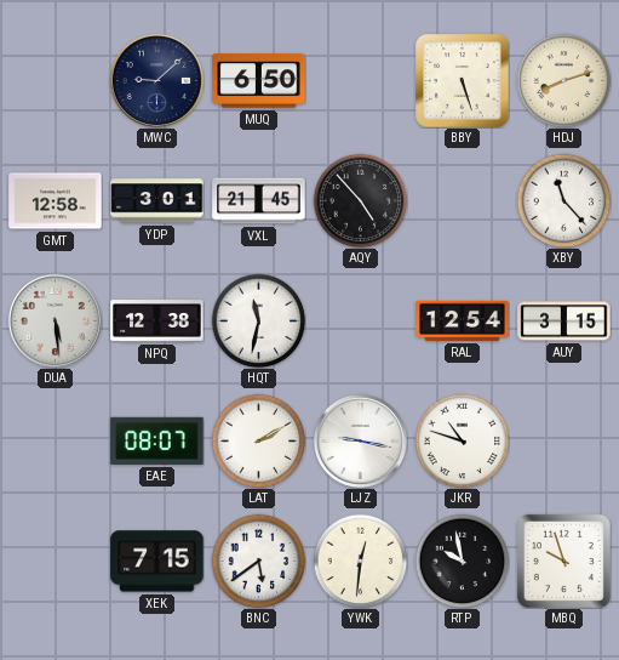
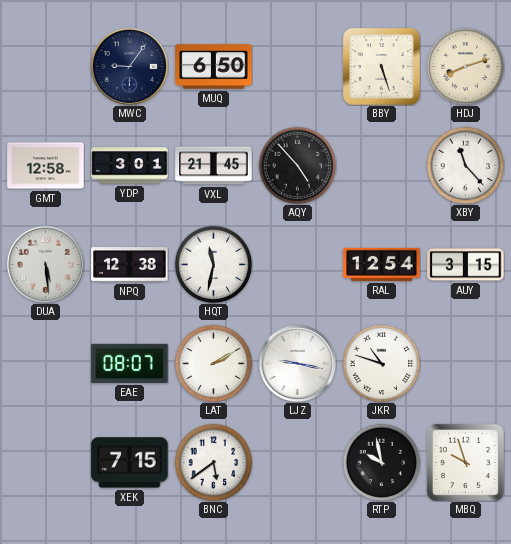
MWC: 9:08 -> 9:06
YWK: 12:31 -> none
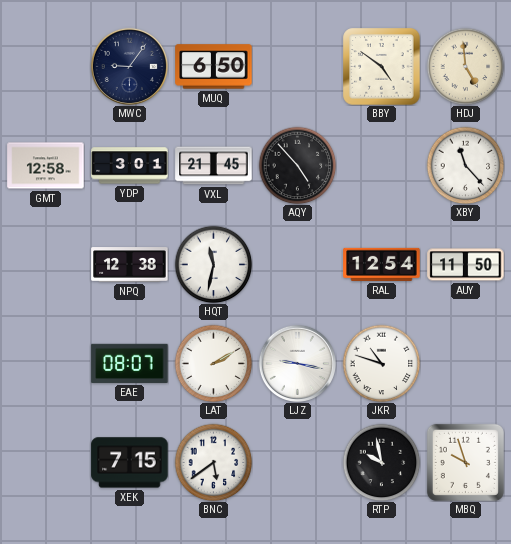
BBY: 5:27 -> 4:51
HDJ: 8:12 -> 4:59
DUA: 5:29 -> none
AUY: 3:15 -> 11:50
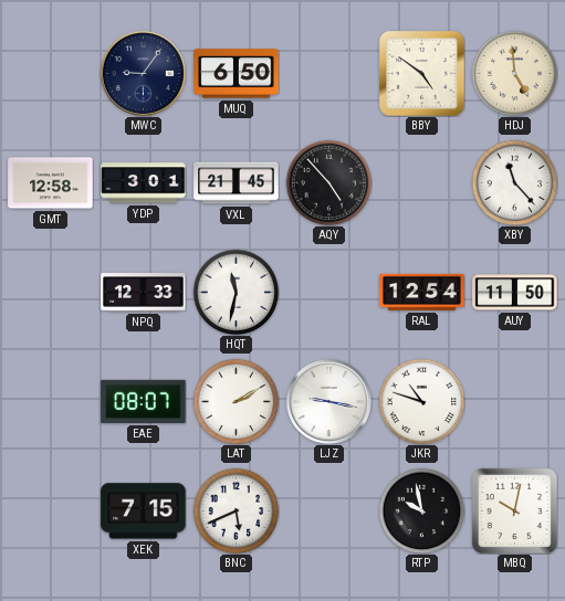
NPQ: 12:38 -> 12:33
BNC: 5:39 -> 5:41
MBQ: 9:57 -> 10:02
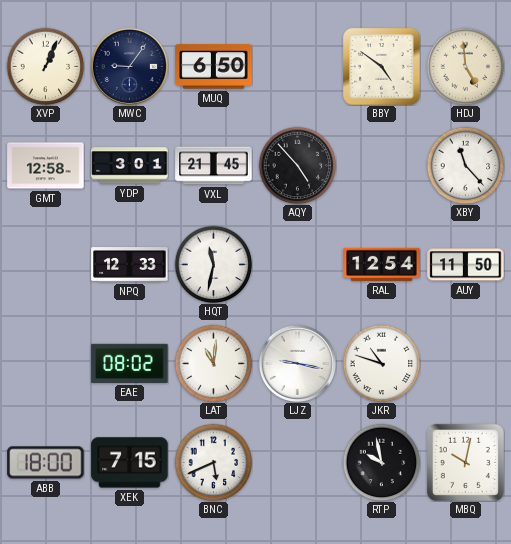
XVP: none -> 1:04
EAE: 08:07 -> 08:02
LAT: 2:10 -> 11:01
ABB: none -> 18:00
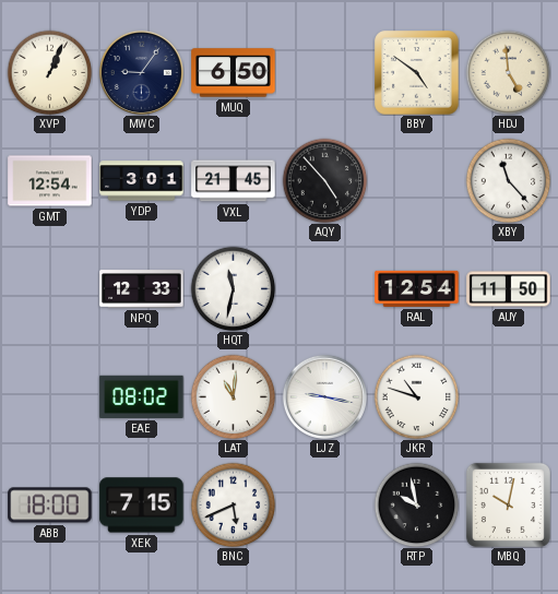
GMT: 12:58 -> 12:54
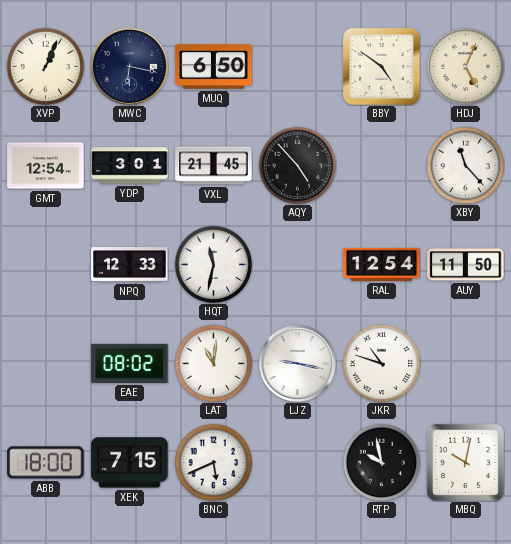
MWC: 9:06 -> 6:17
HDJ: 4:59 -> 5:04
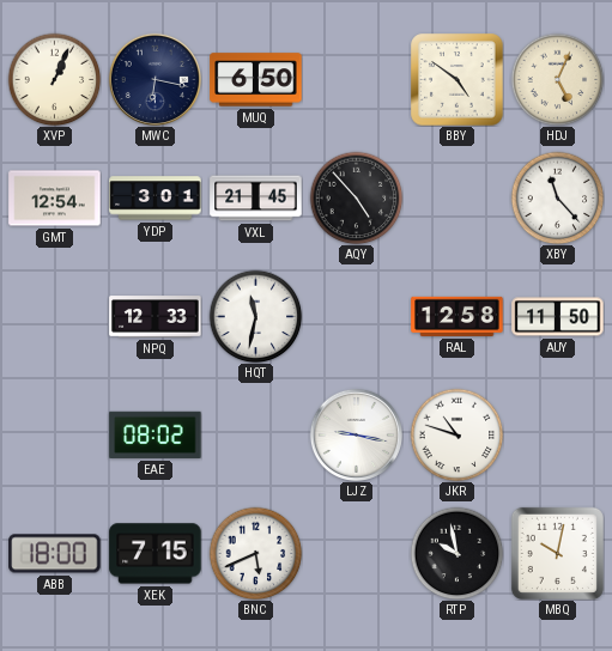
RAL: 12:54 -> 12:58
LAT: 11:01 -> none
